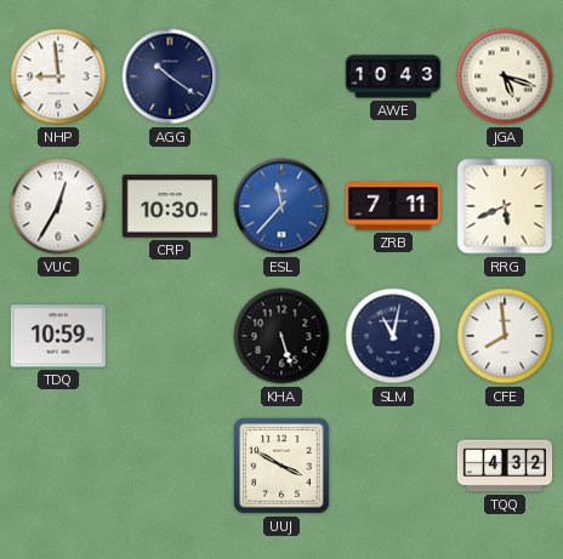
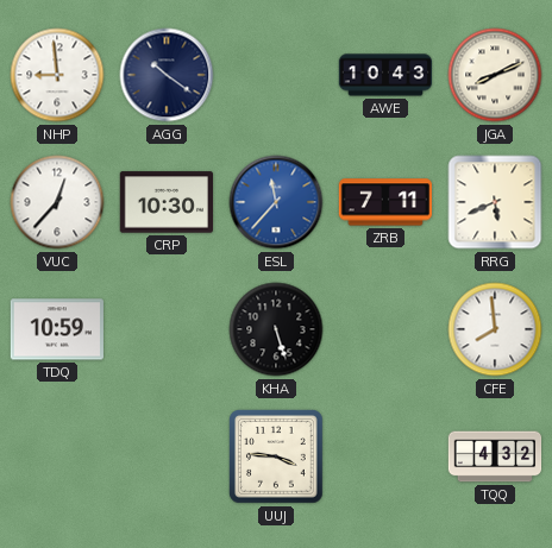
JGA: 5:18 -> 8:11
VUC: 12:35 -> 12:37
SLM: 11:02 -> none
UUJ: 3:50 -> 3:46
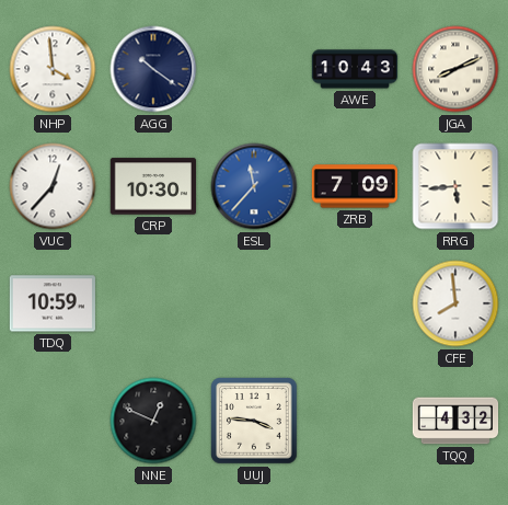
NHP: 8:59 -> 3:59
ZRB: 7:11 -> 7:09
RRG: 5:41 -> 5:44
KHA: 5:27 -> none
NNE: none -> 12:49
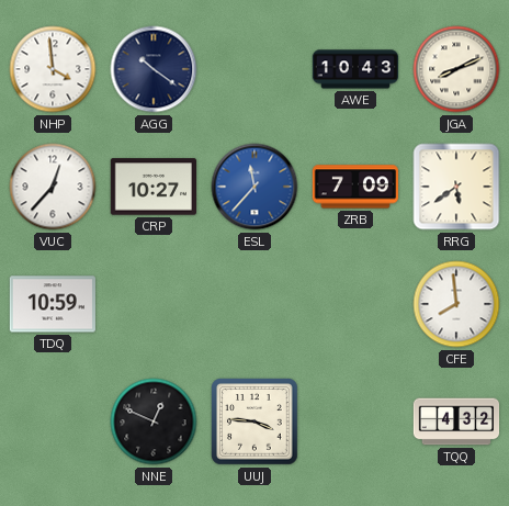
CRP: 10:30 -> 10:27
RRG: 5:44 -> 5:39
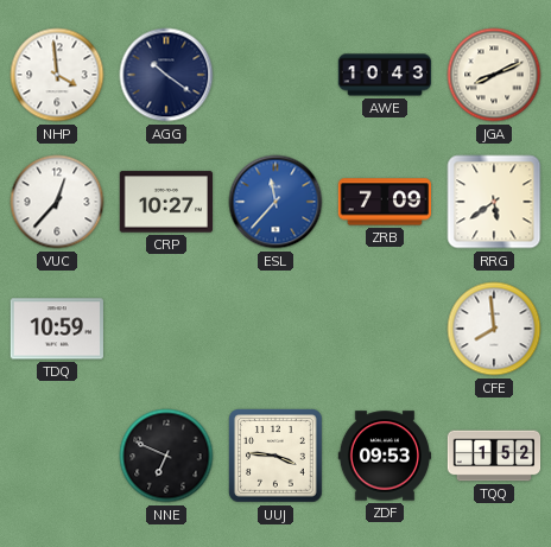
NNE: 12:49 -> 6:49
ZDF: none -> 09:53
TQQ: 4:32 -> 1:52
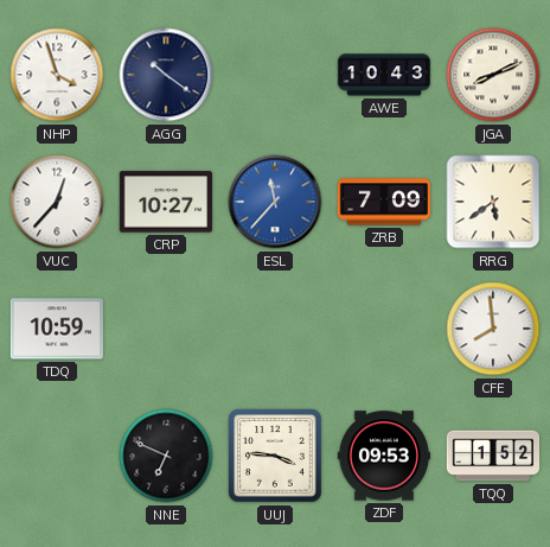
NHP: 3:59 -> 3:57
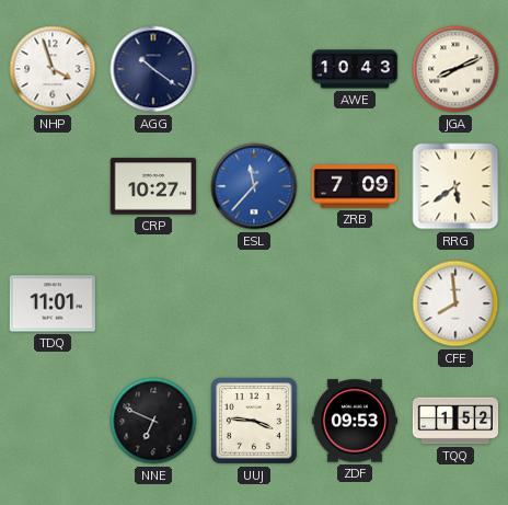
VUC: 12:37 -> none
TDQ: 10:59 -> 11:01
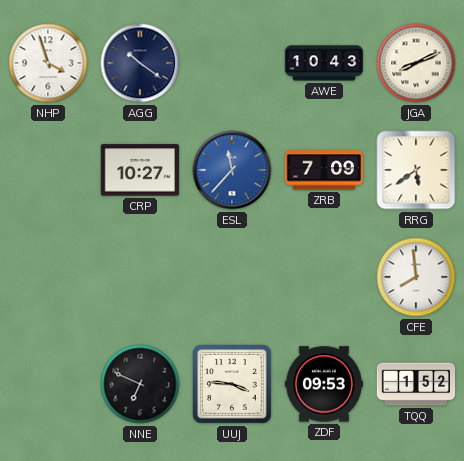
TDQ: 11:01 -> none
